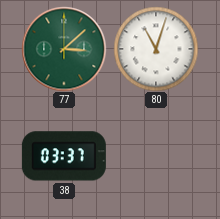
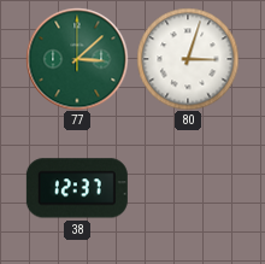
80: 11:03 -> 3:03
38: 03:37 -> 12:37
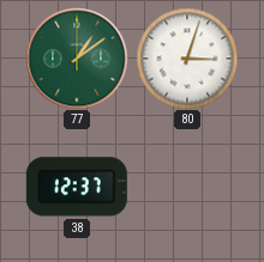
77: 3:08 -> 1:09
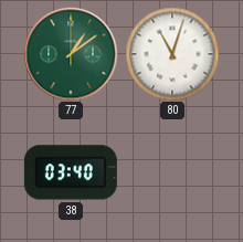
80: 3:03 -> 11:03
38: 12:37 -> 03:40
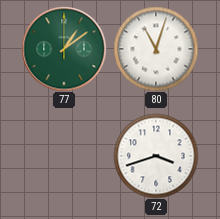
38: 03:40 -> none
72: none -> 3:42
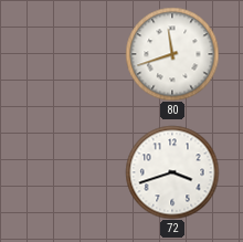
77: 1:09 -> none
80: 11:03 -> 11:42
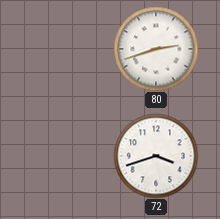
80: 11:42 -> 2:42
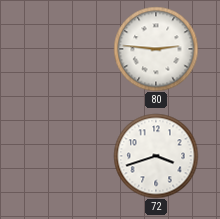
80: 2:42 -> 2:46
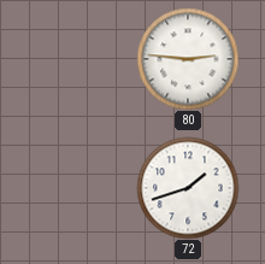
72: 3:42 -> 1:42
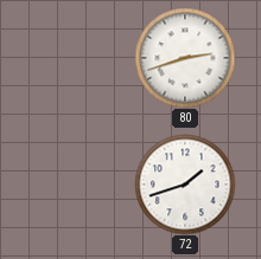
80: 2:46 -> 2:42
